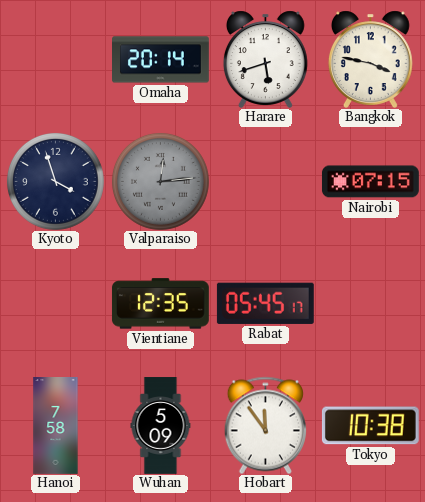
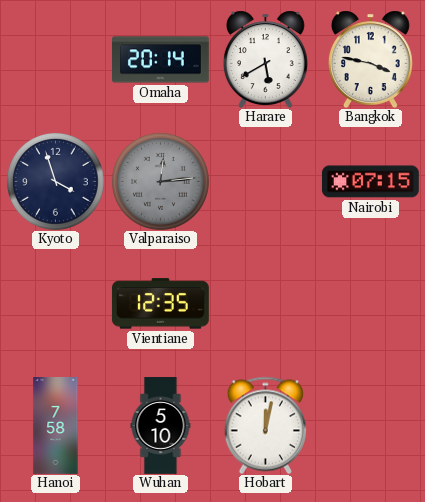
Harare: 5:42 -> 5:40
Rabat: 05:45 -> none
Wuhan: 5:09 -> 5:10
Hobart: 11:54 -> 12:02
Tokyo: 10:38 -> none
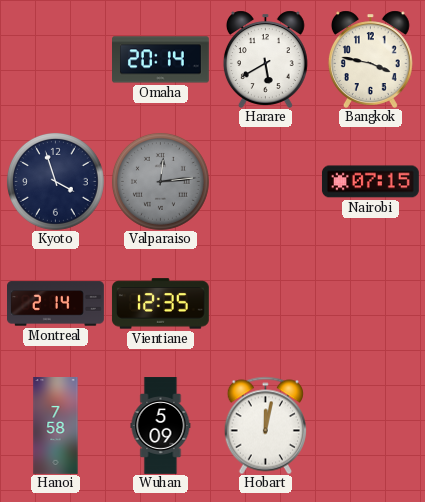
Montreal: none -> 2:14
Wuhan: 5:10 -> 5:09
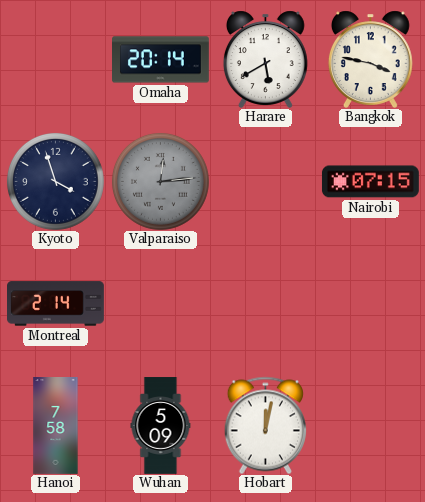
Vientiane: 12:35 -> none
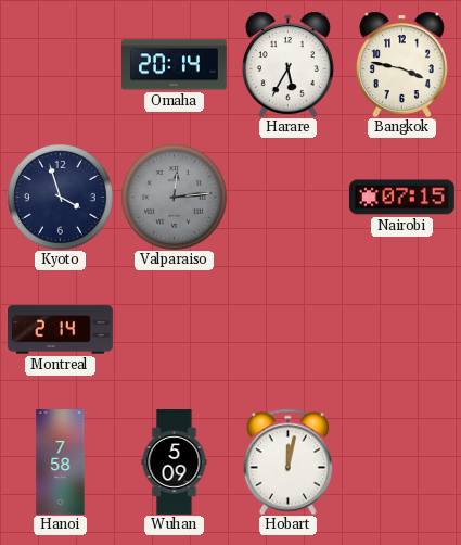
Harare: 5:40 -> 5:35
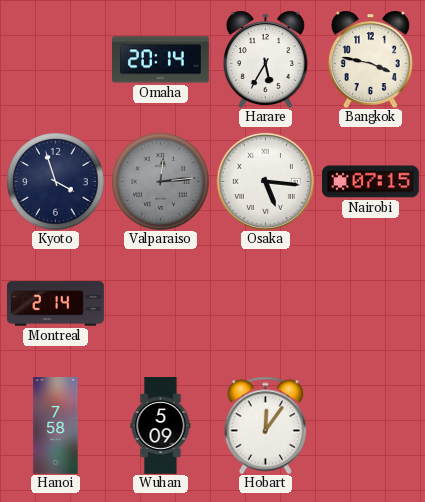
Osaka: none -> 5:16
Hobart: 12:02 -> 12:06
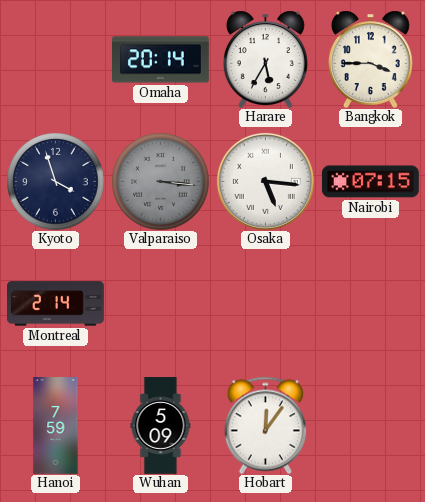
Bangkok: 3:47 -> 3:45
Valparaiso: 12:14 -> 3:16
Hanoi: 7:58 -> 7:59
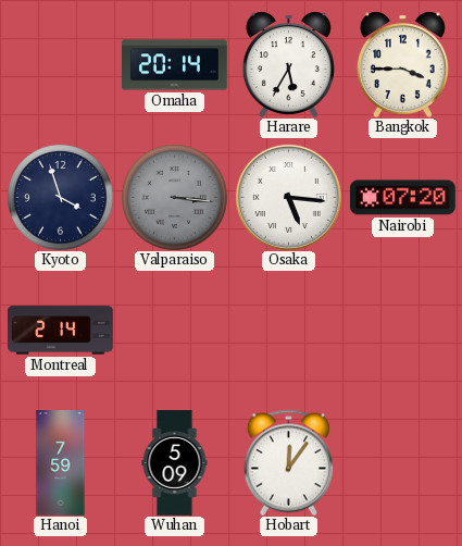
Nairobi: 07:15 -> 07:20
